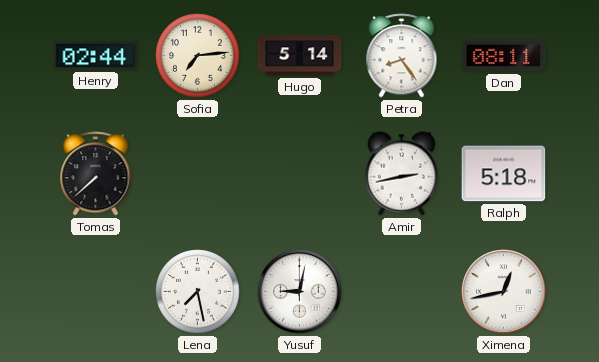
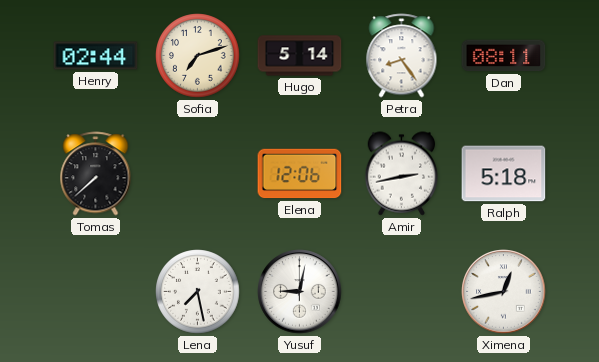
Sofia: 7:14 -> 7:12
Elena: none -> 12:06
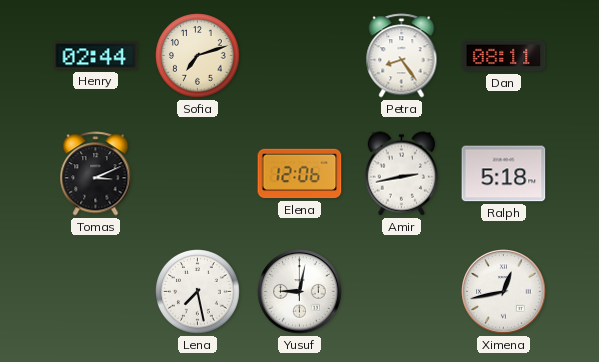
Hugo: 5:14 -> none
Tomas: 7:38 -> 3:11
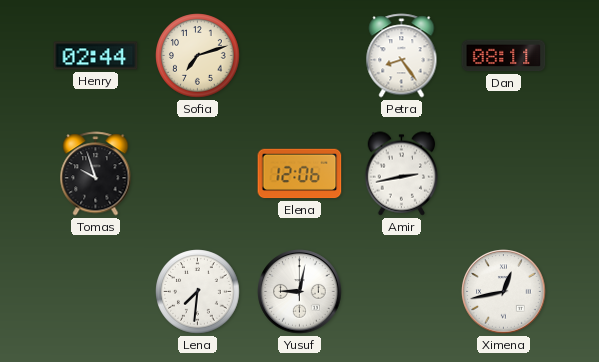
Tomas: 3:11 -> 9:57
Ralph: 5:18 -> none
Lena: 7:28 -> 7:31
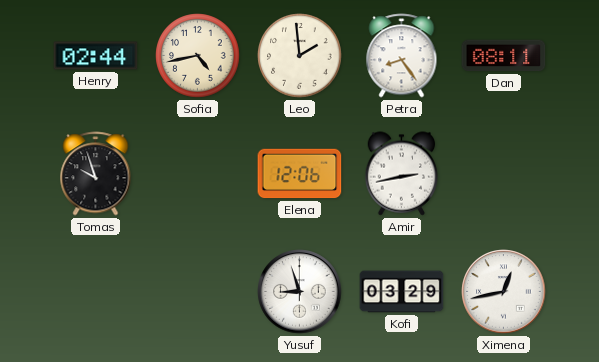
Sofia: 7:12 -> 4:43
Leo: none -> 1:59
Lena: 7:31 -> none
Yusuf: 9:02 -> 8:57
Kofi: none -> 03:29
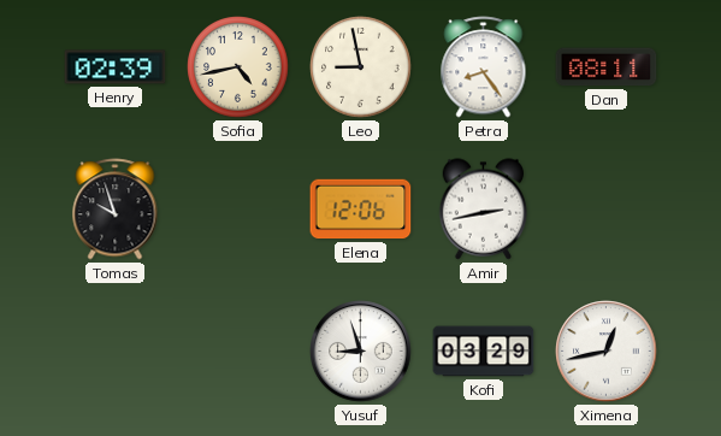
Henry: 02:44 -> 02:39
Leo: 1:59 -> 8:58
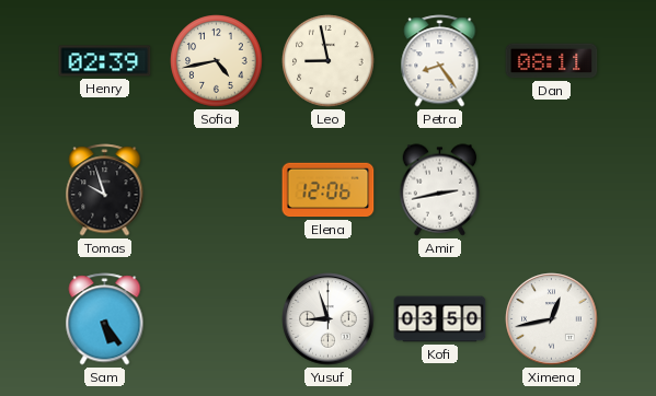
Sam: none -> 5:24
Kofi: 03:29 -> 03:50
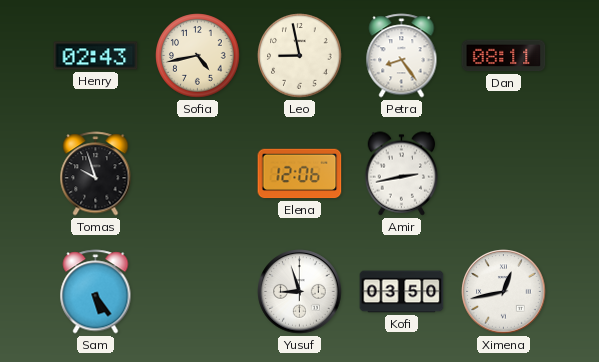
Henry: 02:39 -> 02:43
